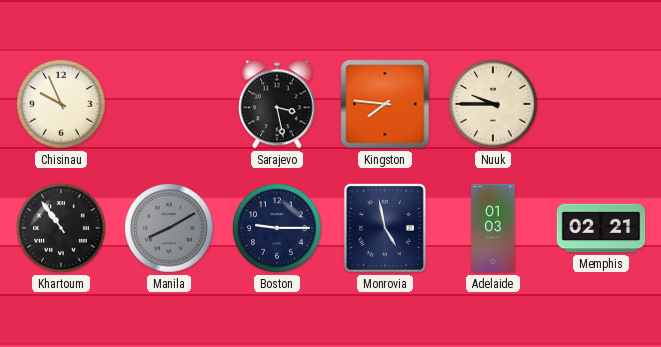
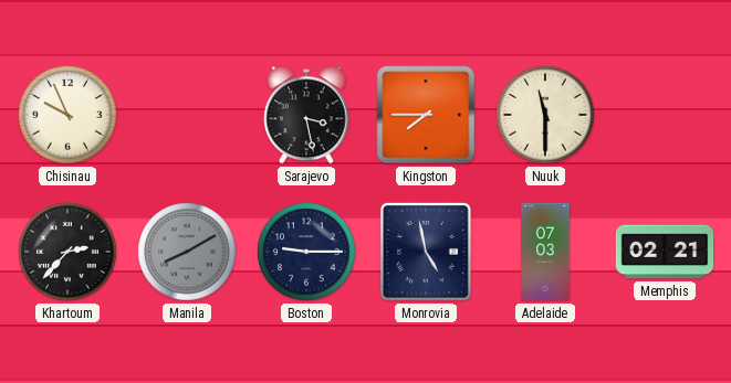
Kingston: 7:46 -> 7:45
Nuuk: 9:45 -> 11:30
Khartoum: 10:54 -> 2:37
Adelaide: 01:03 -> 07:03
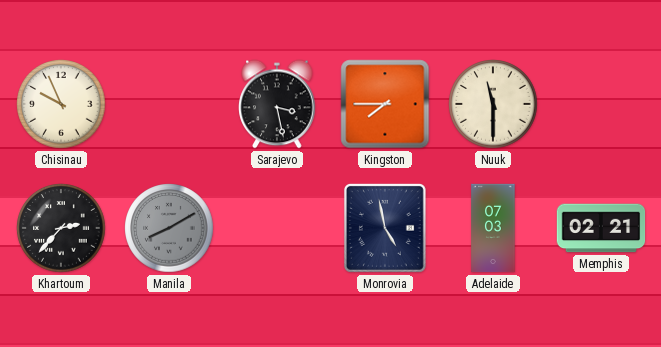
Boston: 9:15 -> none
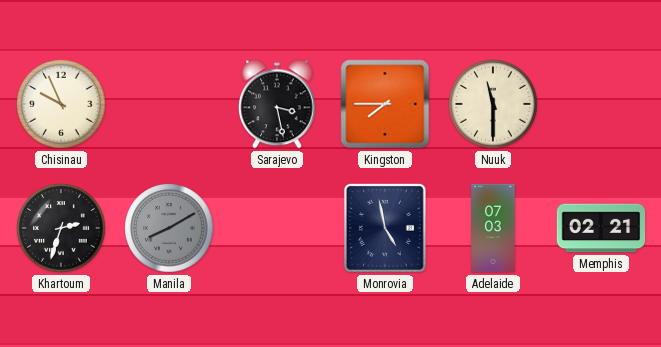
Khartoum: 2:37 -> 2:33
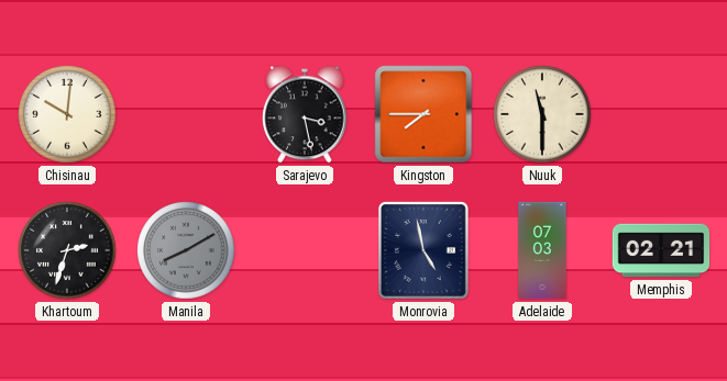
Chisinau: 9:56 -> 10:01
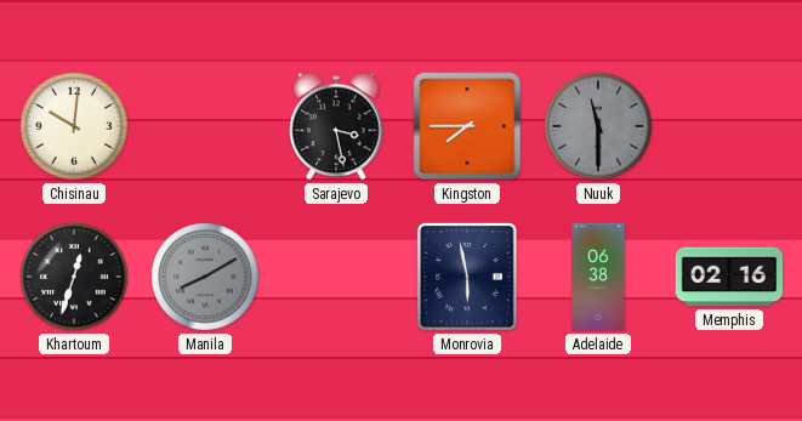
Nuuk dial: cream -> grey
Khartoum: 2:33 -> 12:33
Monrovia: 4:58 -> 5:58
Adelaide: 07:03 -> 06:38
Memphis: 02:21 -> 02:16
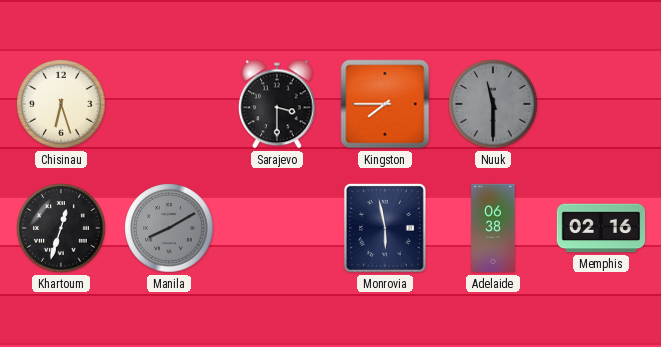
Chisinau: 10:01 -> 6:27
Sarajevo: 3:28 -> 3:30
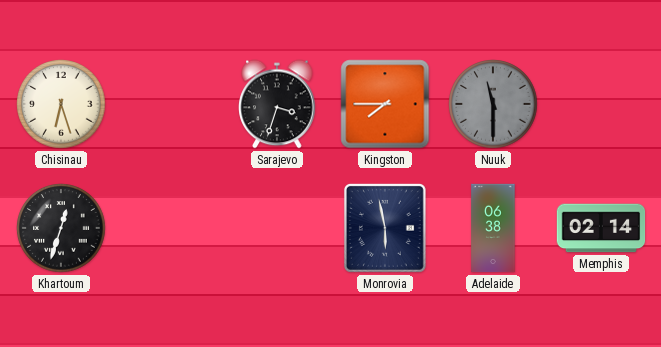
Sarajevo: 3:30 -> 3:33
Manila: 8:10 -> none
Memphis: 02:16 -> 02:14
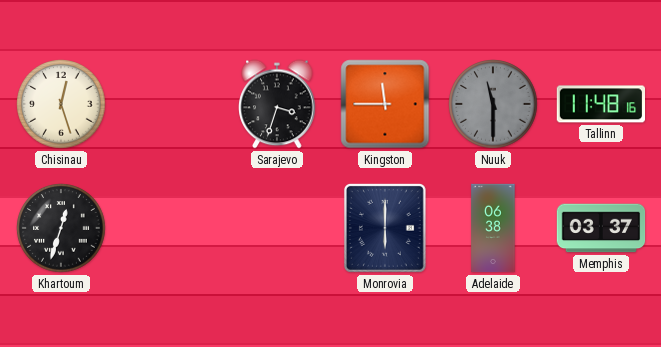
Chisinau: 6:27 -> 12:27
Kingston: 7:45 -> 11:45
Tallinn: none -> 11:48
Monrovia: 5:58 -> 6:00
Memphis: 02:14 -> 03:37
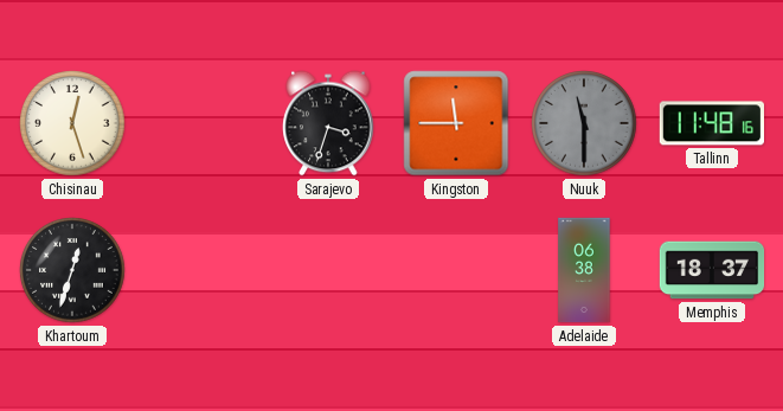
Monrovia: 6:00 -> none
Memphis: 03:37 -> 18:37
